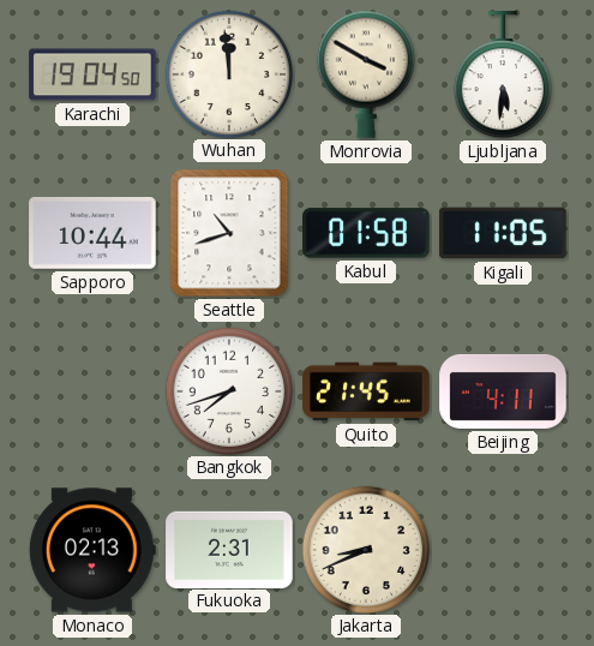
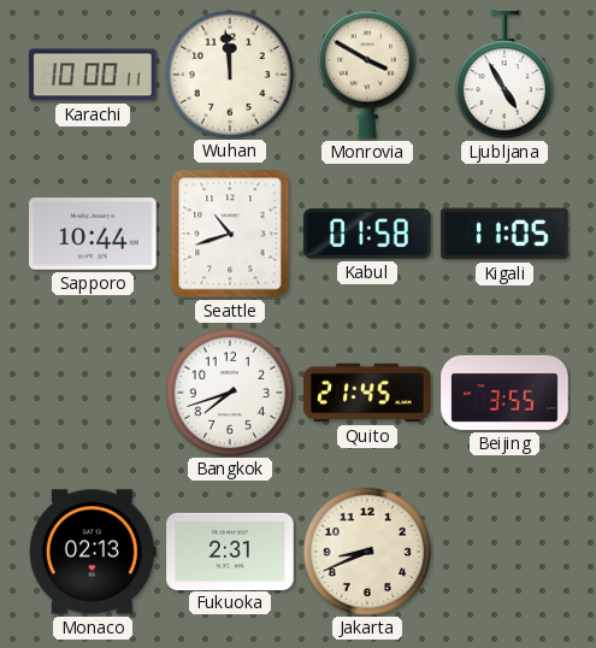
Karachi: 19:04 -> 10:00
Ljubljana: 5:31 -> 4:55
Beijing: 4:11 -> 3:55
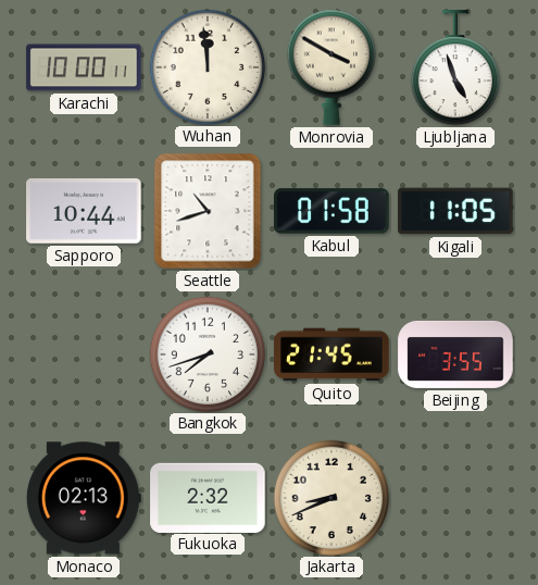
Ljubljana: 4:55 -> 4:57
Fukuoka: 2:31 -> 2:32
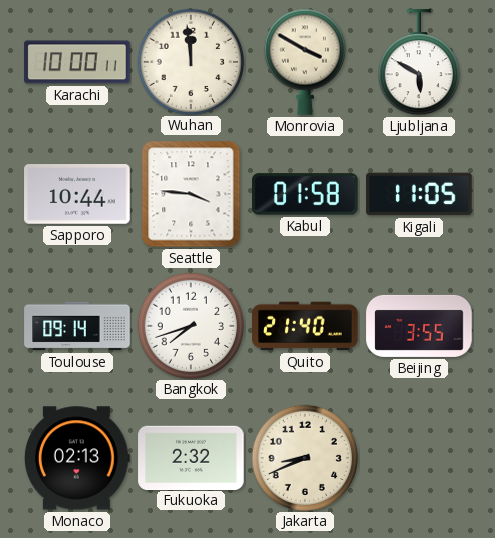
Ljubljana: 4:57 -> 5:50
Seattle: 10:42 -> 3:46
Toulouse: none -> 09:14
Quito: 21:45 -> 21:40
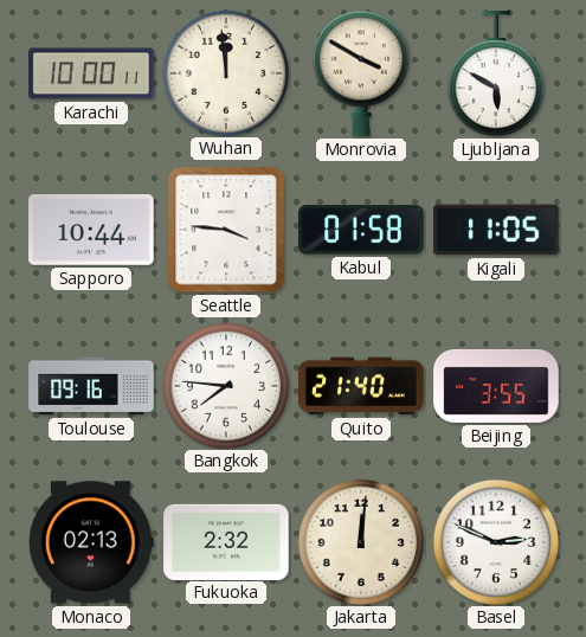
Toulouse: 09:14 -> 09:16
Bangkok: 7:42 -> 7:46
Jakarta: 8:41 -> 12:01
Basel: none -> 2:49
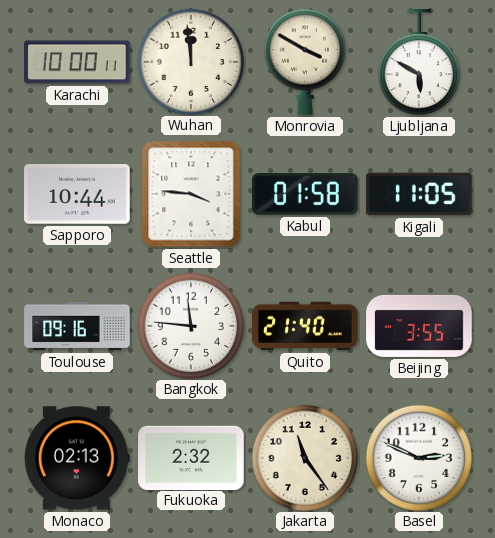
Bangkok: 7:46 -> 11:46
Jakarta: 12:01 -> 11:24
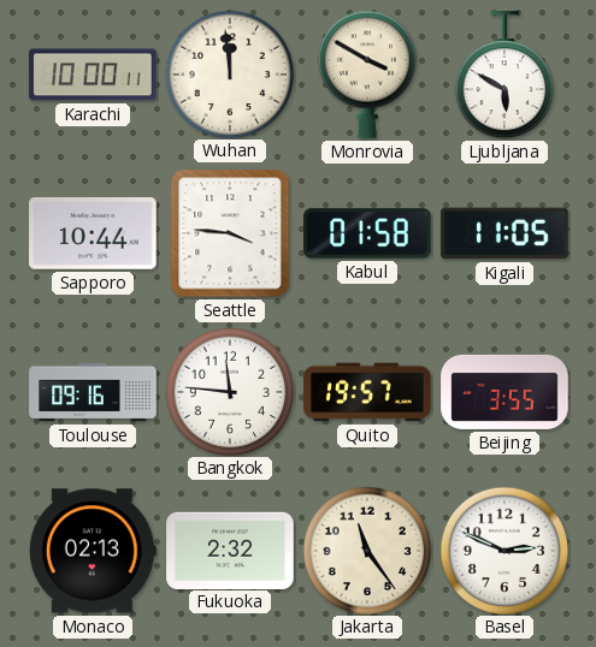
Quito: 21:40 -> 19:57
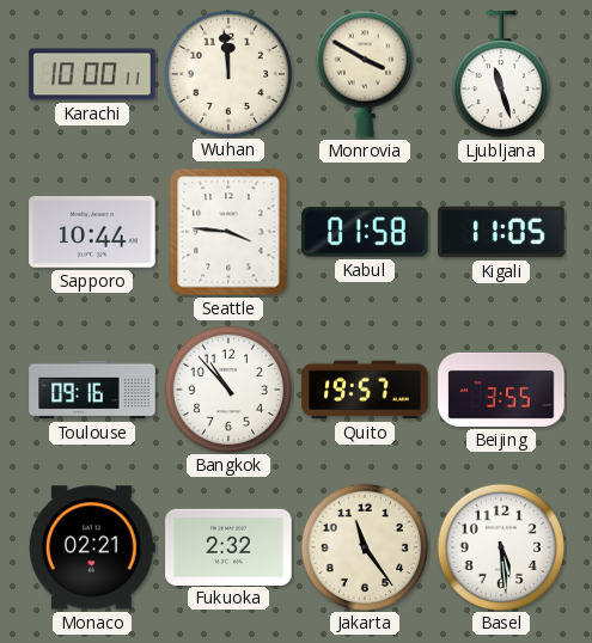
Ljubljana: 5:50 -> 11:27
Bangkok: 11:46 -> 10:53
Monaco: 02:13 -> 02:21
Basel: 2:49 -> 5:29
